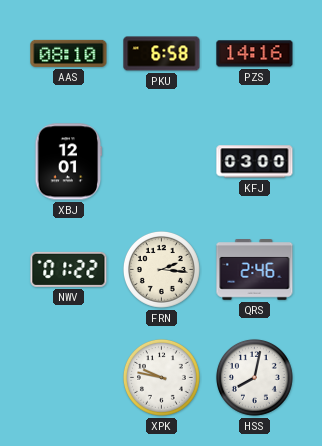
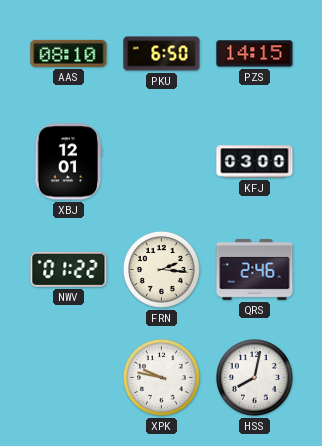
PKU: 6:58 -> 6:50
PZS: 14:16 -> 14:15
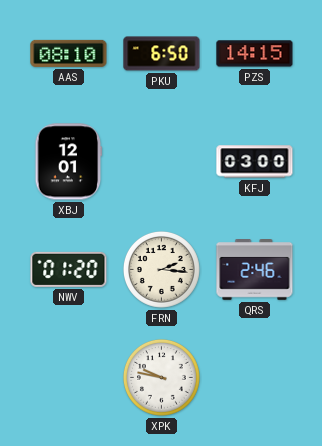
NWV: 01:22 -> 01:20
HSS: 8:02 -> none
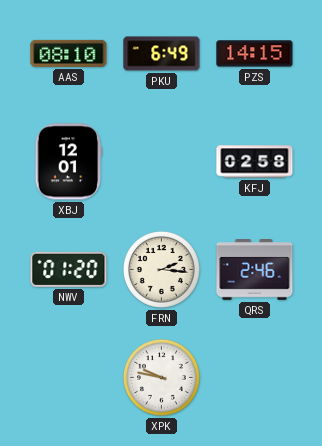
PKU: 6:50 -> 6:49
KFJ: 03:00 -> 02:58
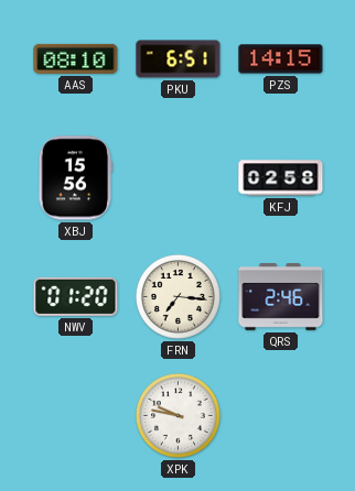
PKU: 6:49 -> 6:51
XBJ: 12:01 -> 15:56
FRN: 2:16 -> 7:16
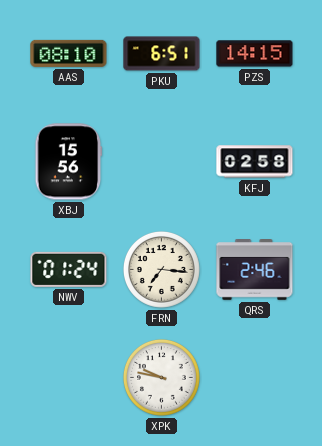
NWV: 01:20 -> 01:24
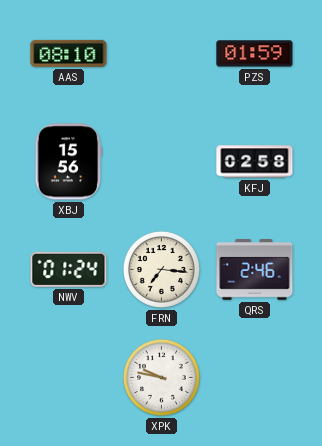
PKU: 6:51 -> none
PZS: 14:15 -> 01:59
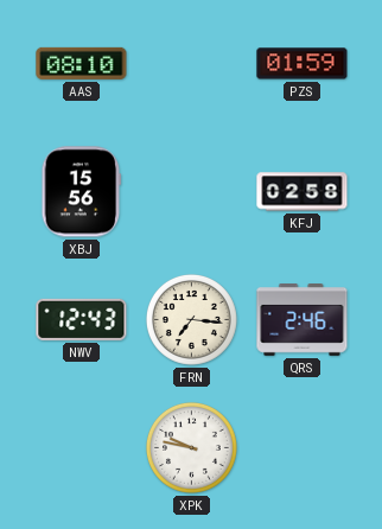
NWV: 01:24 -> 12:43
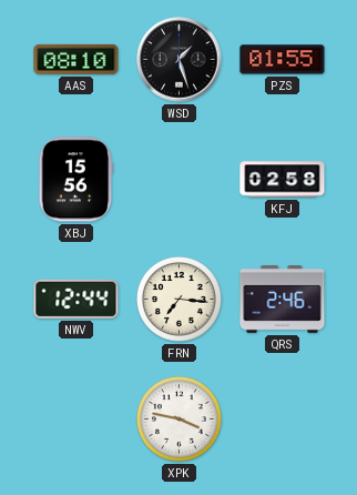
WSD: none -> 1:27
PZS: 01:59 -> 01:55
NWV: 12:43 -> 12:44
XPK: 9:47 -> 3:47
